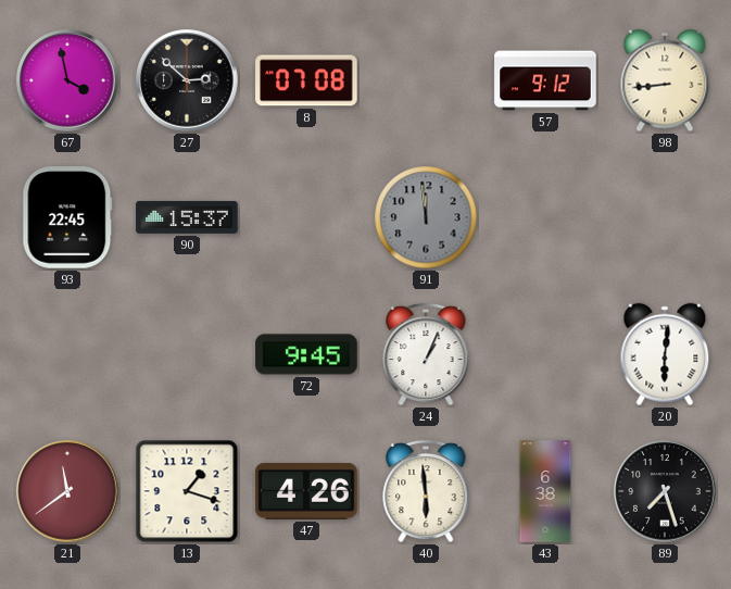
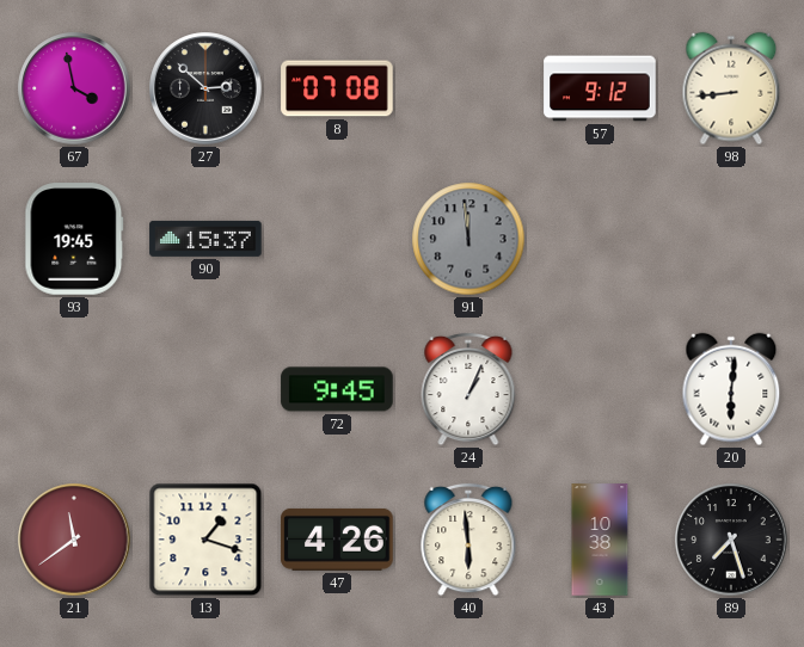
93: 22:45 -> 19:45
43: 6:38 -> 10:38
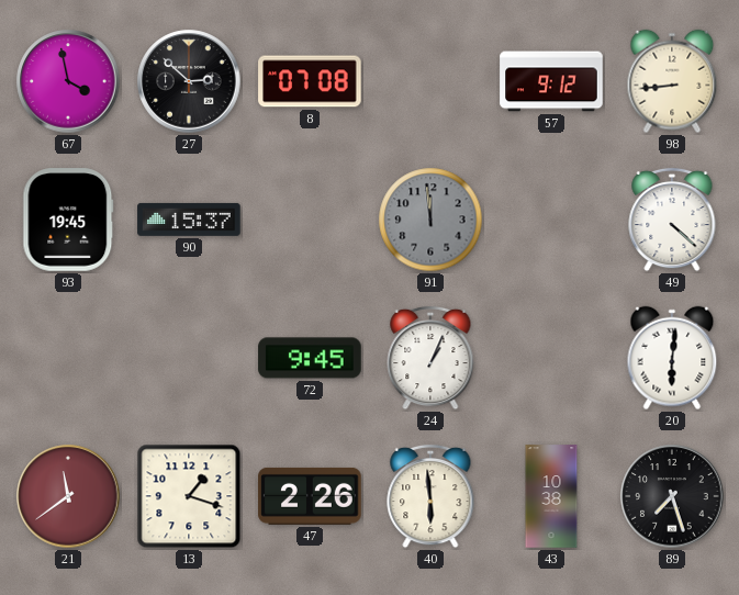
49: none -> 4:22
47: 4:26 -> 2:26
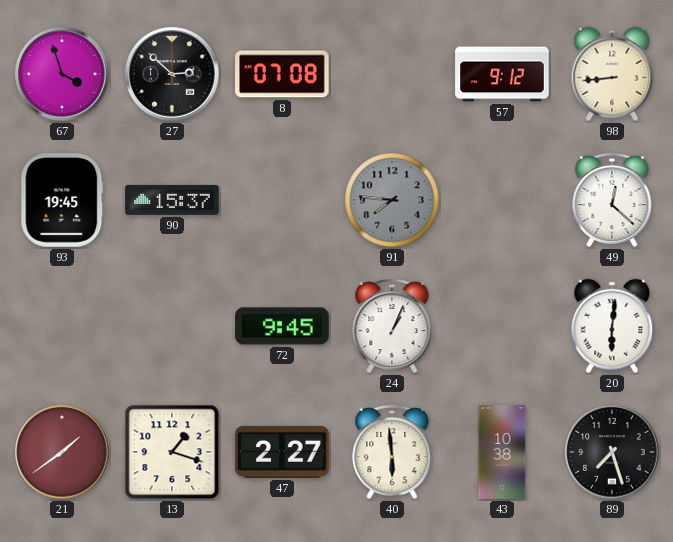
67: 3:58 -> 3:57
91: 11:59 -> 7:46
49: 4:22 -> 12:22
21: 11:39 -> 1:39
47: 2:26 -> 2:27
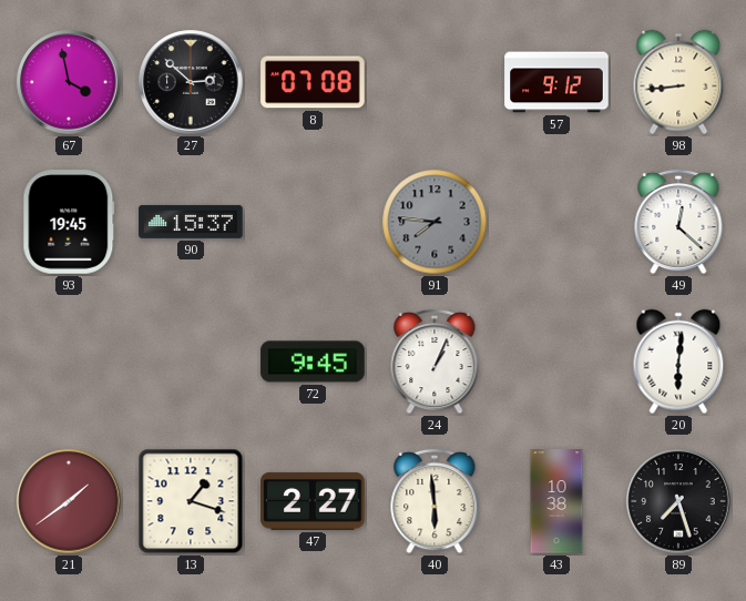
67: 3:57 -> 3:58
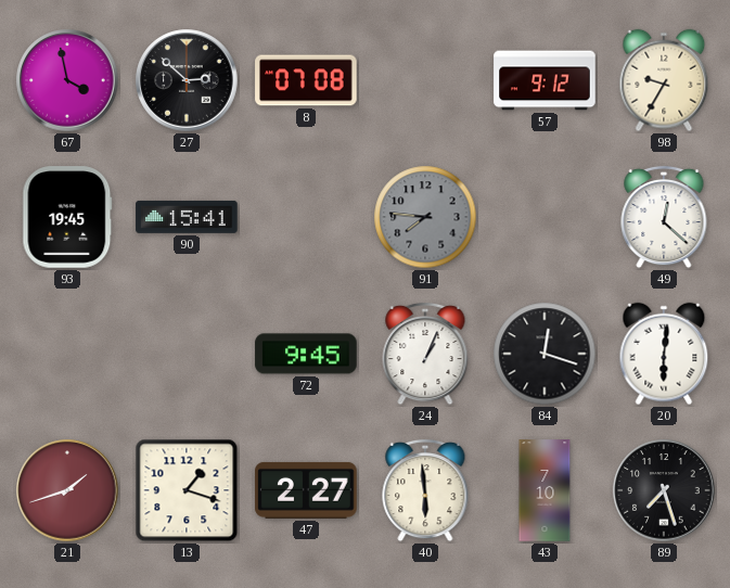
98: 8:44 -> 9:35
90: 15:37 -> 15:41
84: none -> 12:18
21: 1:39 -> 1:42
43: 10:38 -> 7:10
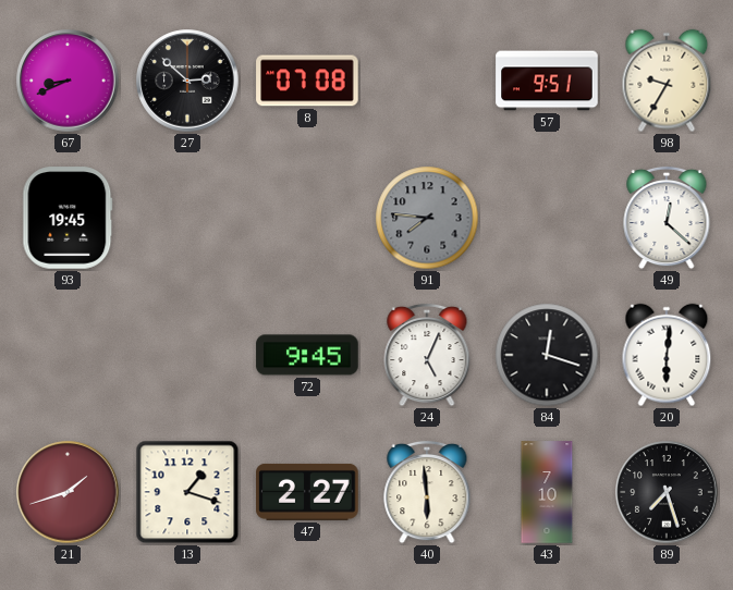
67: 3:58 -> 8:41
57: 9:12 -> 9:51
90: 15:41 -> none
24: 1:04 -> 5:04
